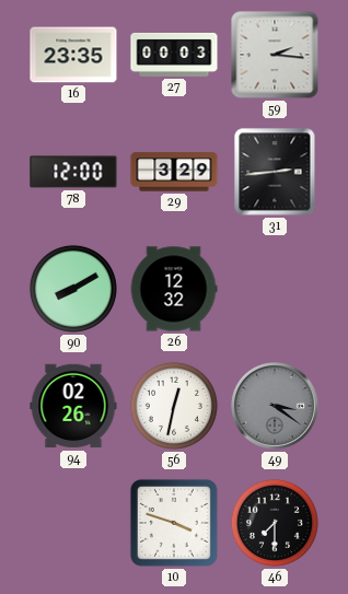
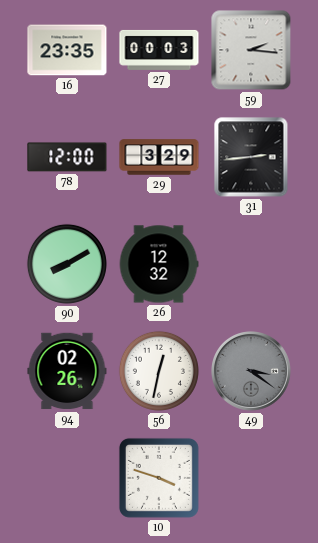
46: 7:30 -> none
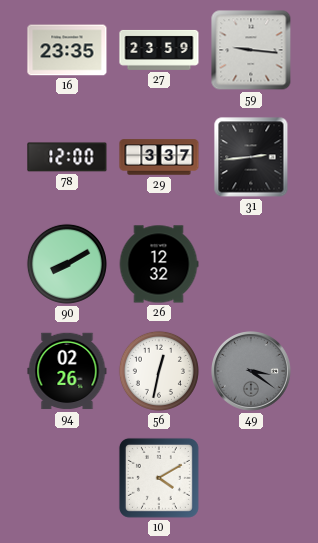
27: 00:03 -> 23:59
59: 2:16 -> 9:16
29: 3:29 -> 3:37
10: 3:48 -> 4:10
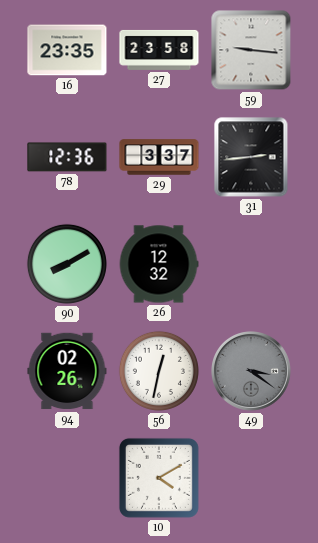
27: 23:59 -> 23:58
78: 12:00 -> 12:36
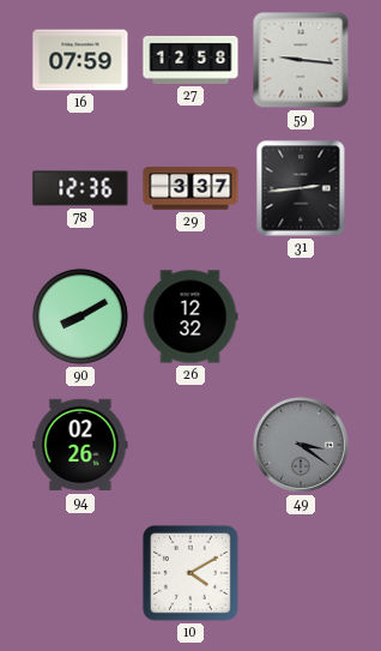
16: 23:35 -> 07:59
27: 23:58 -> 12:58
56: 12:32 -> none
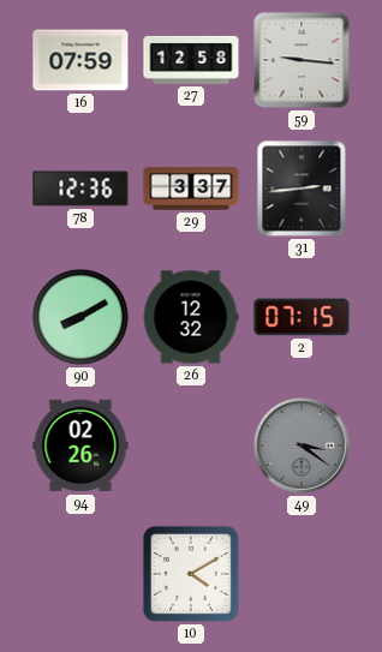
2: none -> 07:15
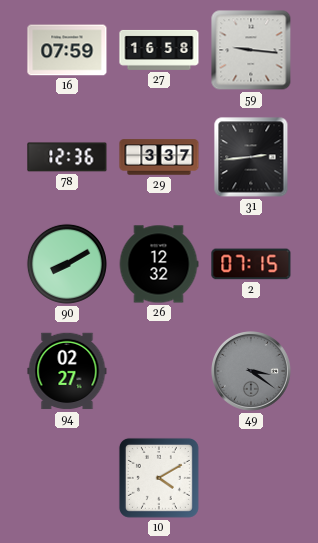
27: 12:58 -> 16:58
94: 02:26 -> 02:27
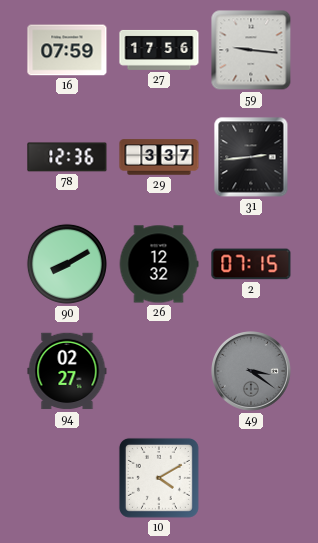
27: 16:58 -> 17:56
